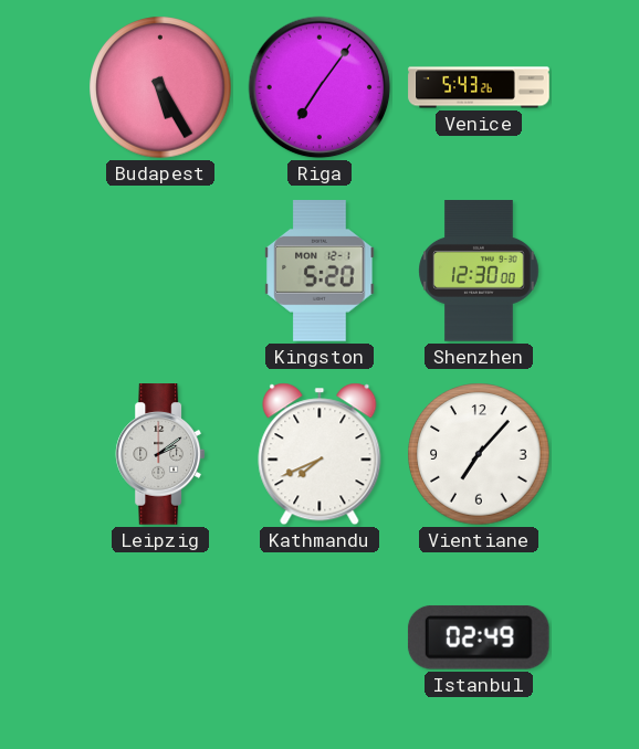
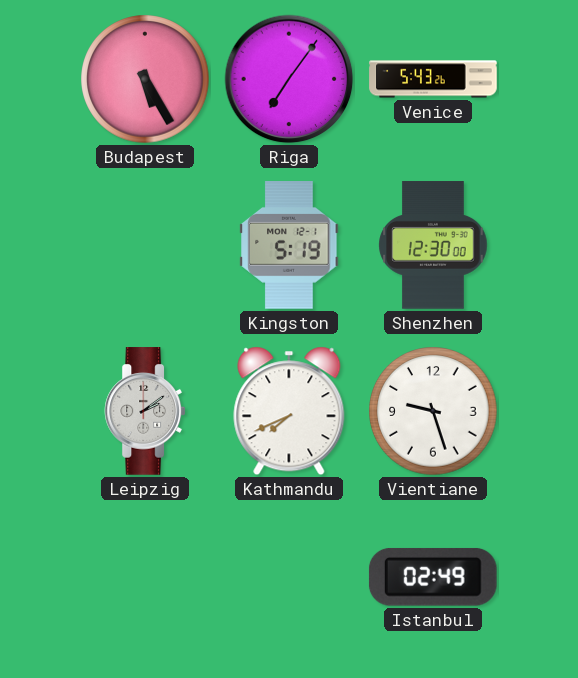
Kingston: 5:20 -> 5:19
Vientiane: 7:07 -> 9:27
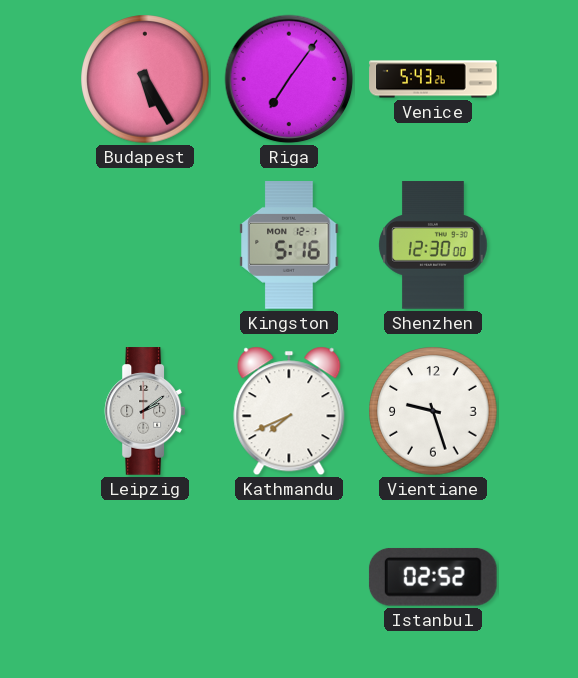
Kingston: 5:19 -> 5:16
Istanbul: 02:49 -> 02:52
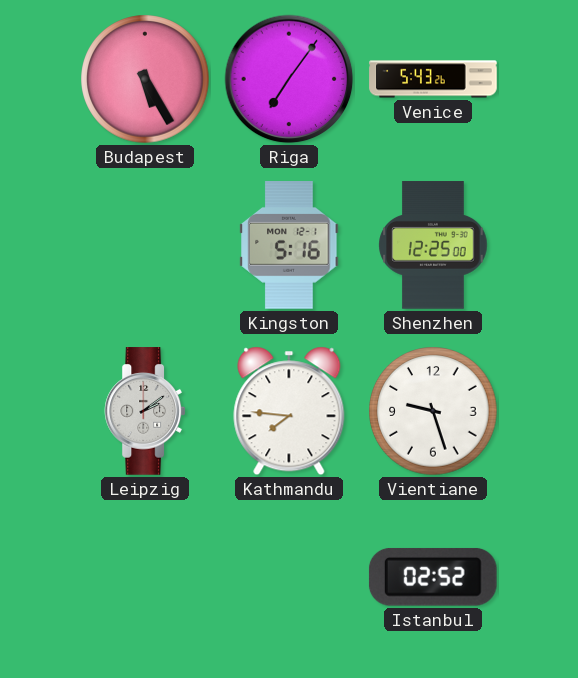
Shenzhen: 12:30 -> 12:25
Kathmandu: 7:41 -> 7:46
